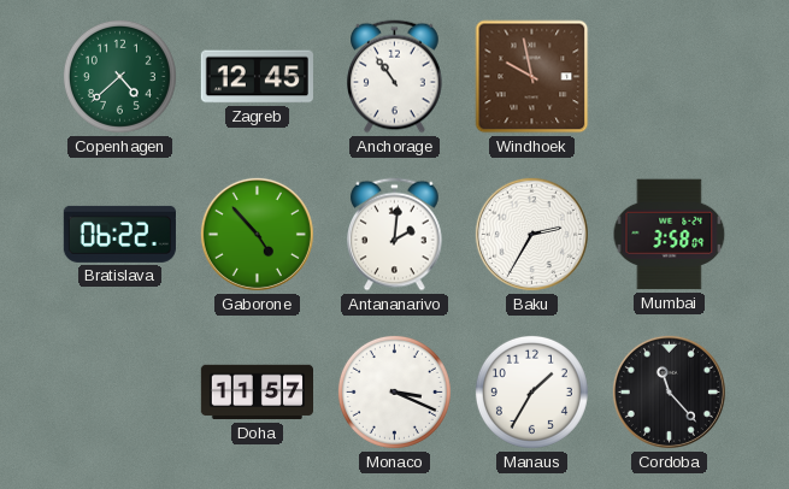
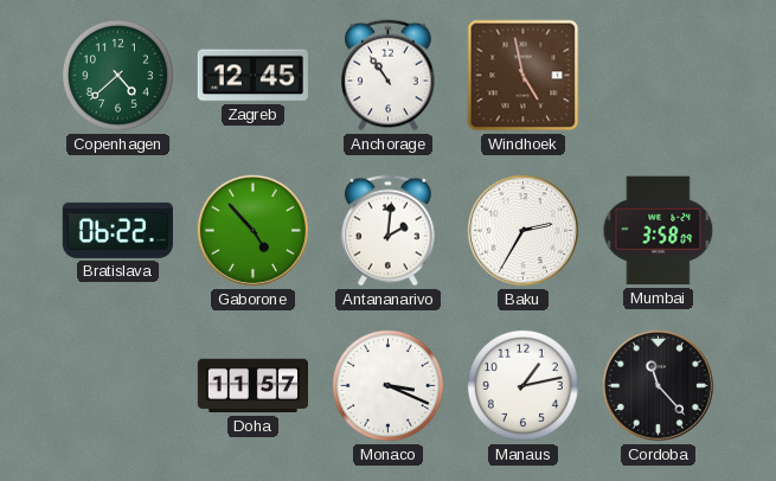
Windhoek: 9:58 -> 4:58
Manaus: 1:35 -> 1:13
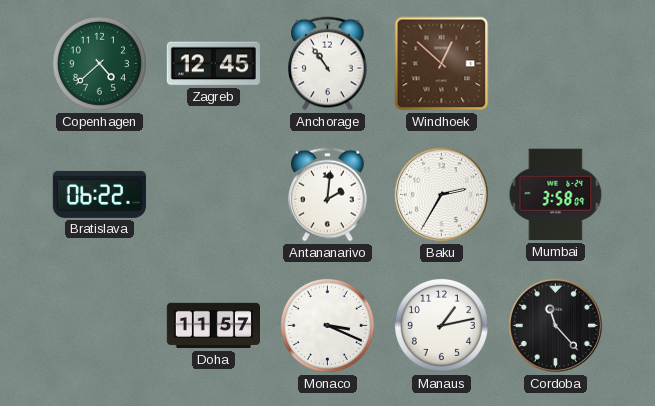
Windhoek: 4:58 -> 12:52
Gaborone: 4:53 -> none
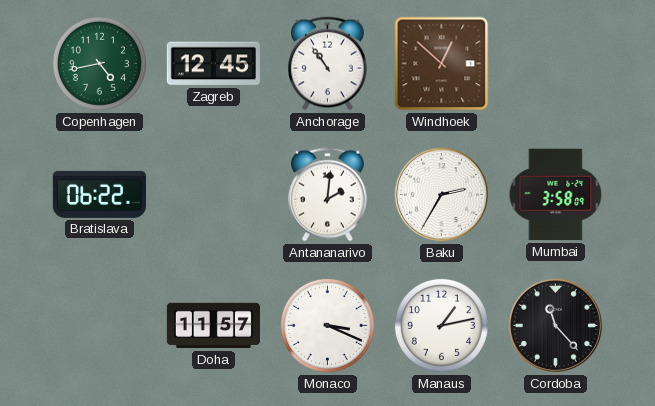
Copenhagen: 4:38 -> 4:43
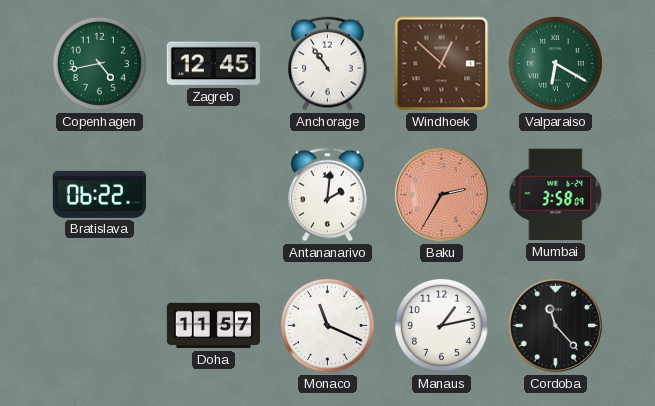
Valparaiso: none -> 6:20
Baku dial: white -> salmon
Monaco: 3:19 -> 11:19
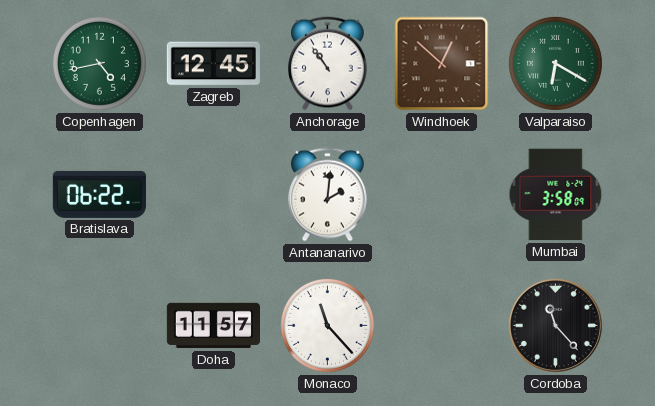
Baku: 2:35 -> none
Monaco: 11:19 -> 11:23
Manaus: 1:13 -> none
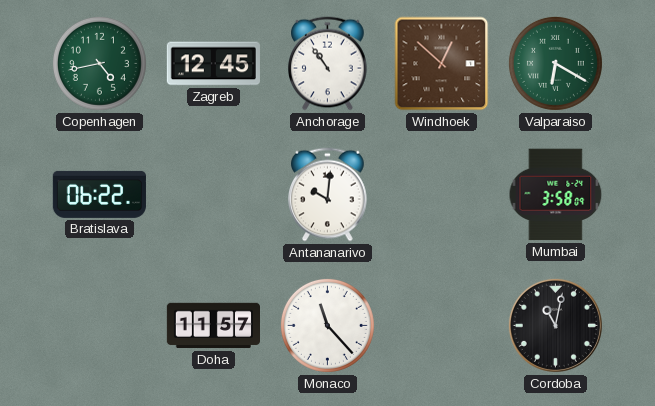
Antananarivo: 2:01 -> 10:01
Cordoba: 11:23 -> 11:02
